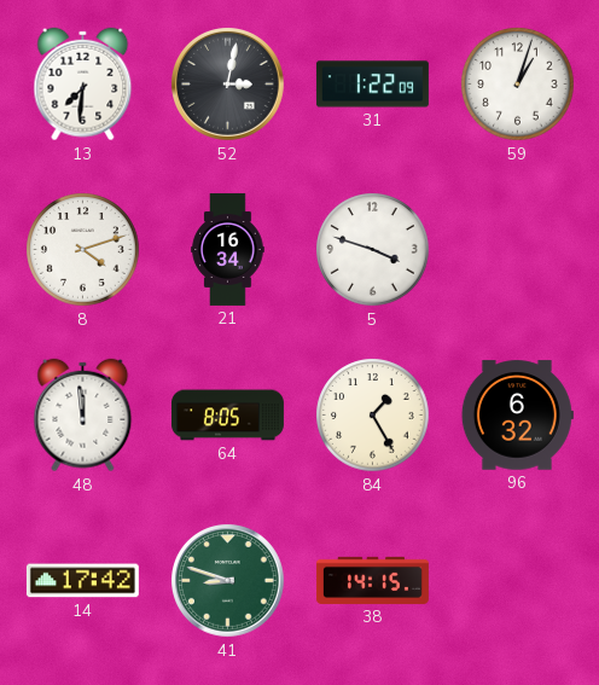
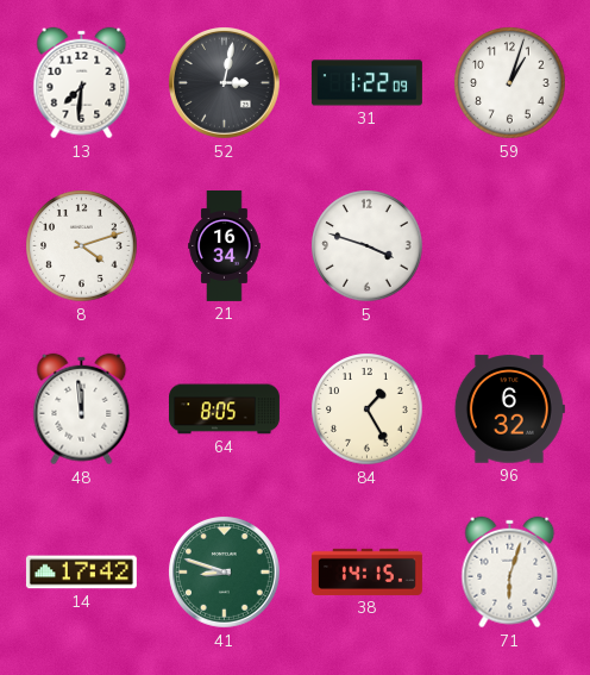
71: none -> 6:03
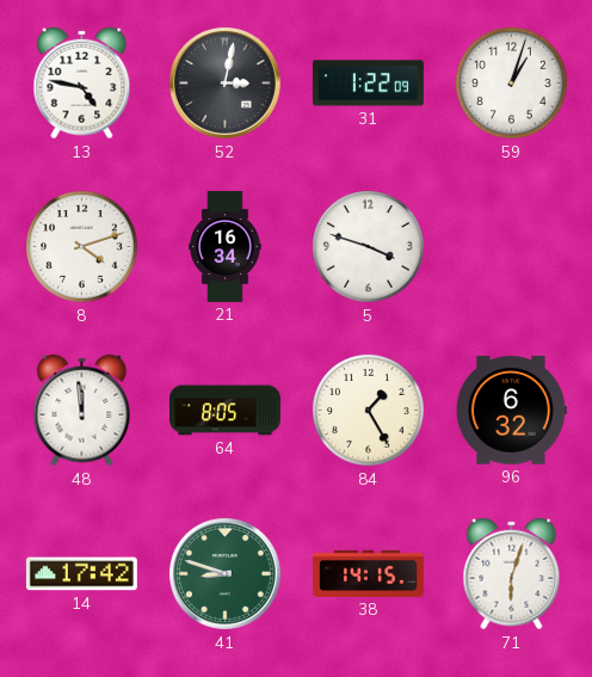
13: 7:31 -> 4:47
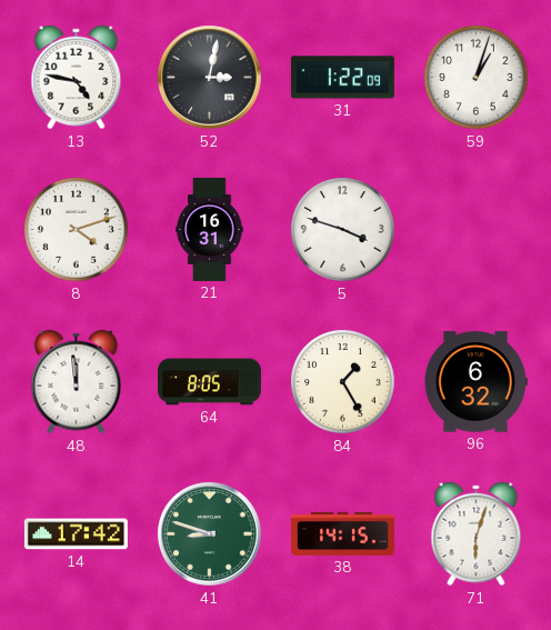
21: 16:34 -> 16:31
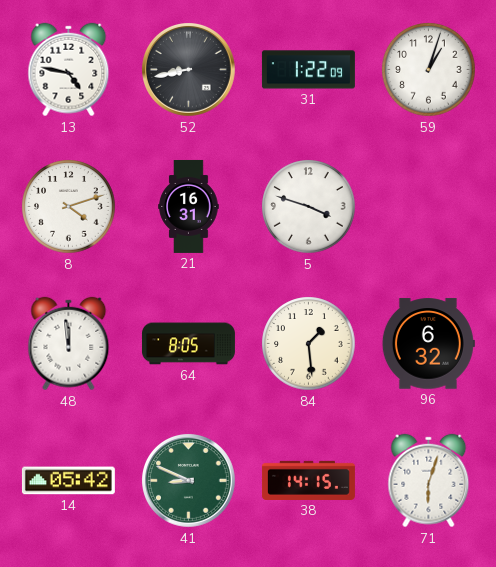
52: 3:02 -> 8:43
84: 1:25 -> 1:29
14: 17:42 -> 05:42
41: 8:48 -> 8:49
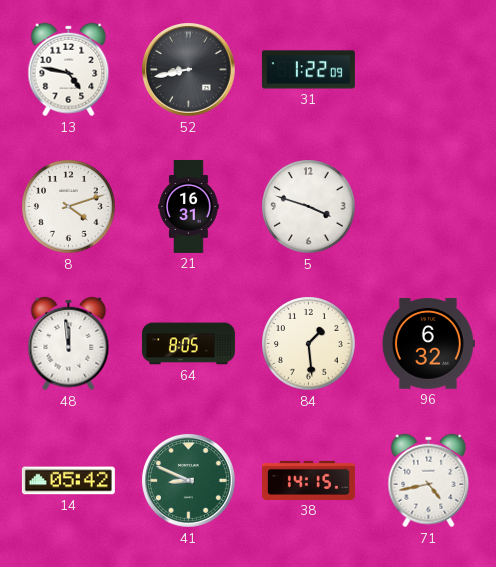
59: 1:03 -> none
71: 6:03 -> 4:43
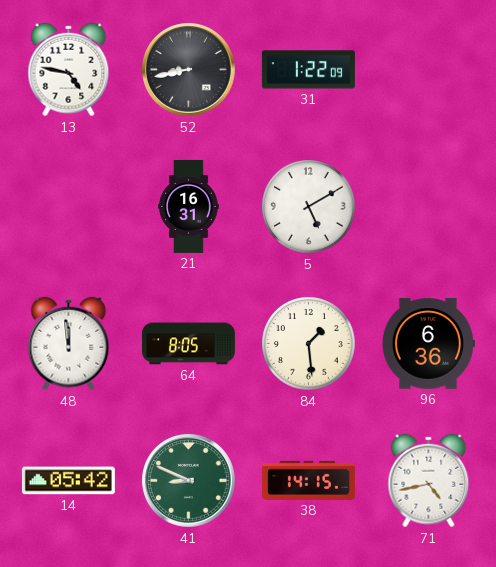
8: 4:12 -> none
5: 3:48 -> 5:10
96: 6:32 -> 6:36
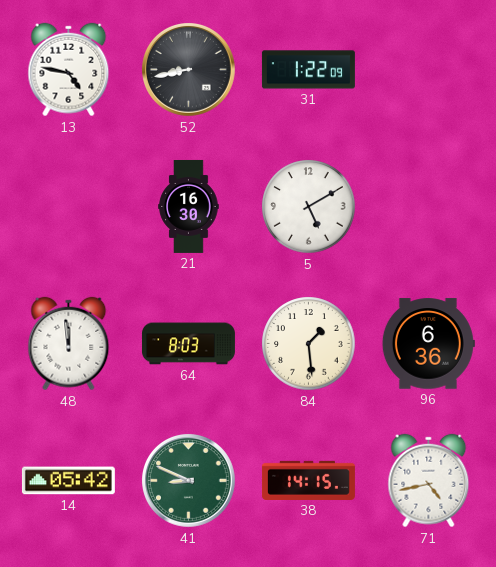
21: 16:31 -> 16:30
64: 8:05 -> 8:03
